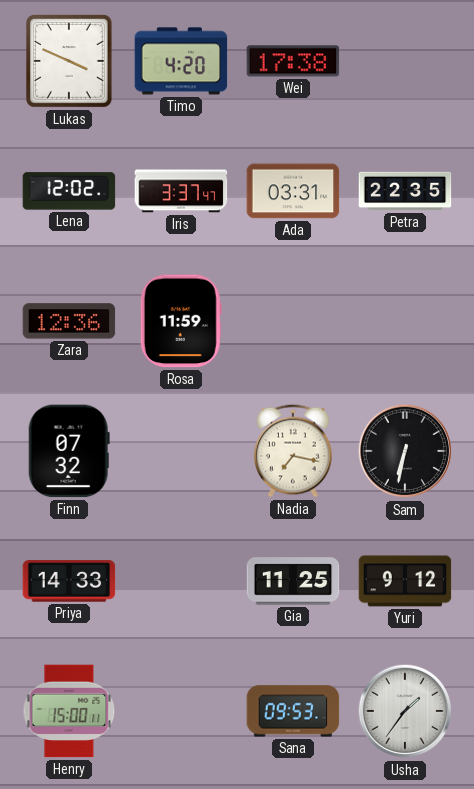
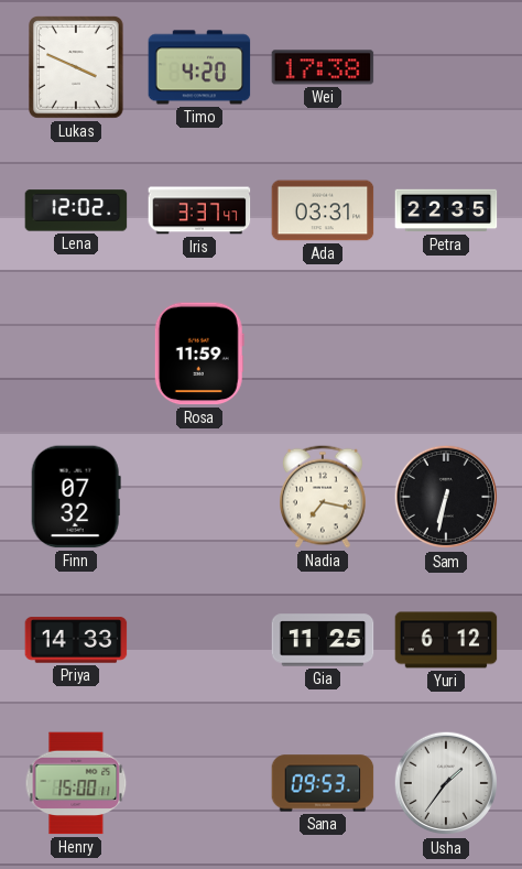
Zara: 12:36 -> none
Yuri: 9:12 -> 6:12
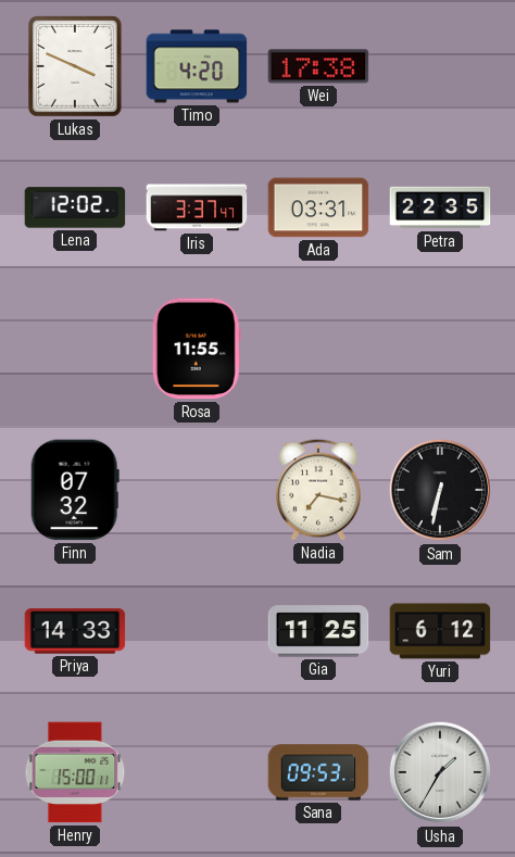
Rosa: 11:59 -> 11:55
Usha: 1:36 -> 1:35
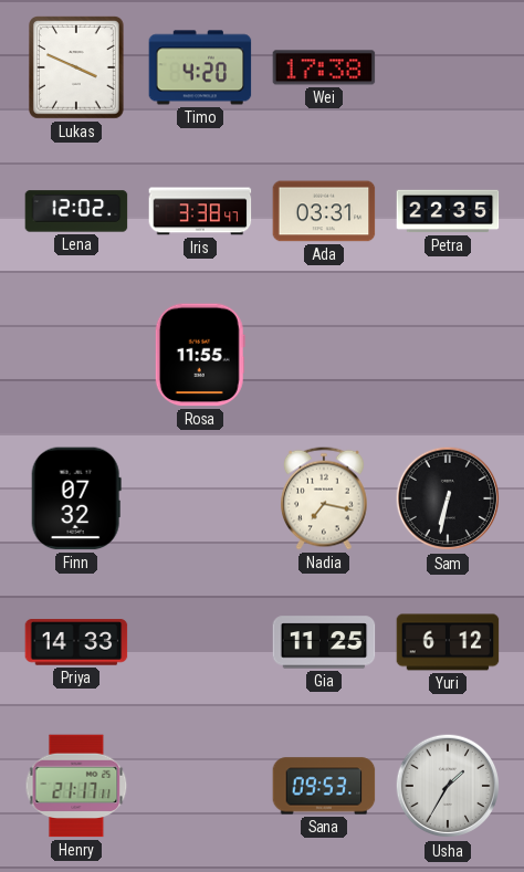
Iris: 3:37 -> 3:38
Henry: 15:00 -> 21:17
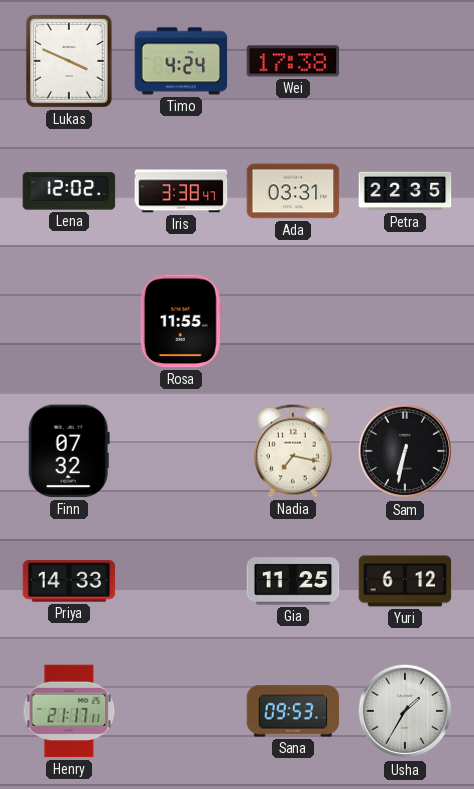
Timo: 4:20 -> 4:24
